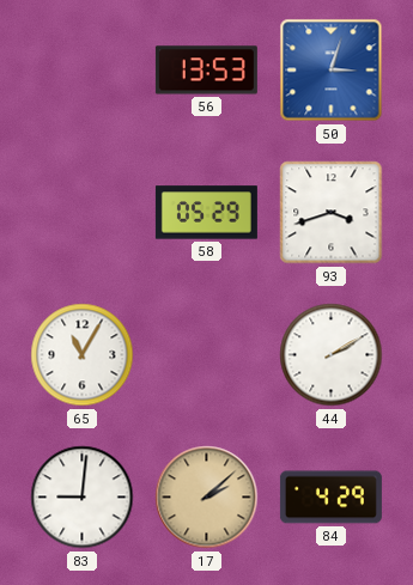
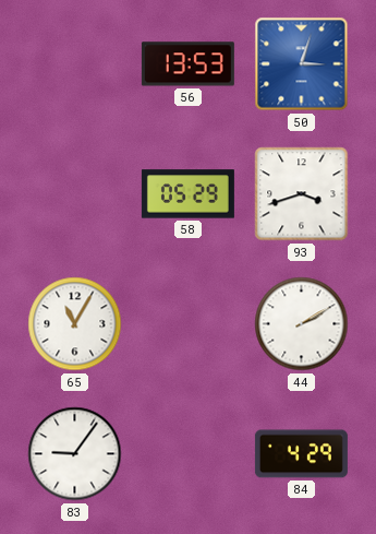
83: 9:01 -> 9:06
17: 2:08 -> none
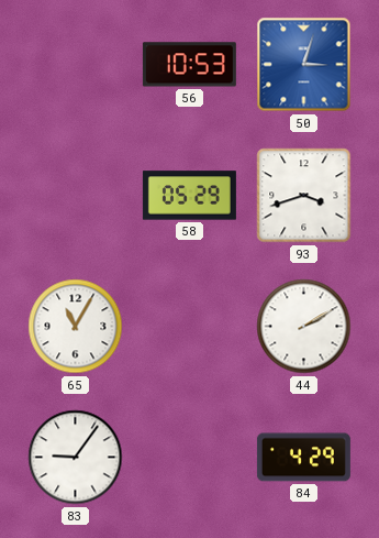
56: 13:53 -> 10:53
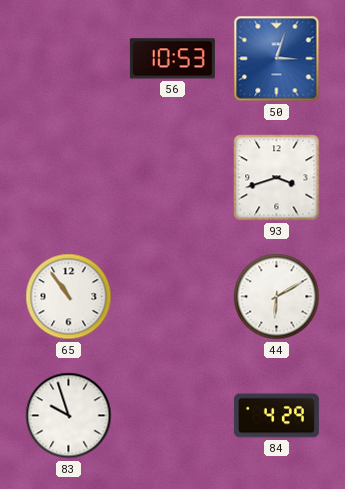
58: 05:29 -> none
65: 11:05 -> 10:54
44: 2:10 -> 6:10
83: 9:06 -> 9:57
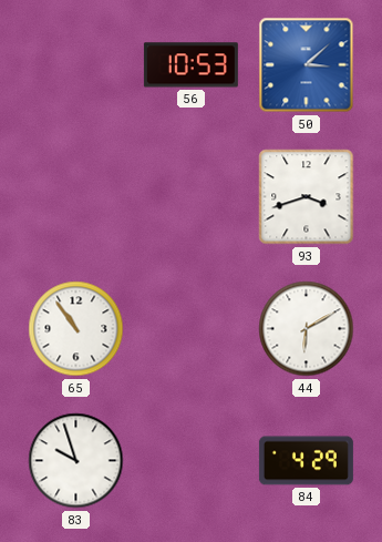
50: 3:03 -> 3:08
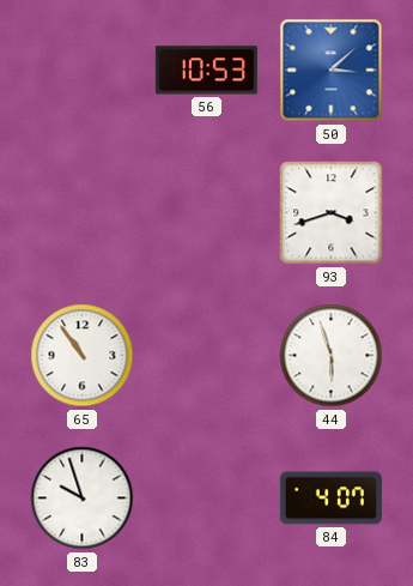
44: 6:10 -> 5:57
84: 4:29 -> 4:07
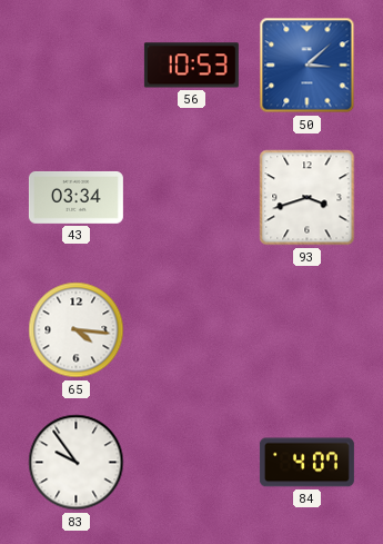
43: none -> 03:34
65: 10:54 -> 4:16
44: 5:57 -> none
83: 9:57 -> 9:54
